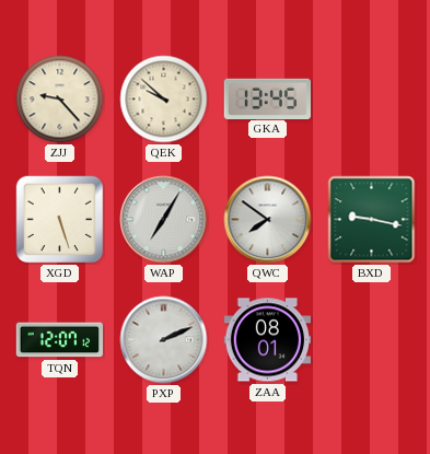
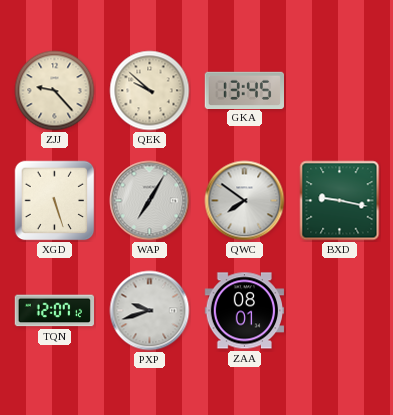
PXP: 2:11 -> 9:42
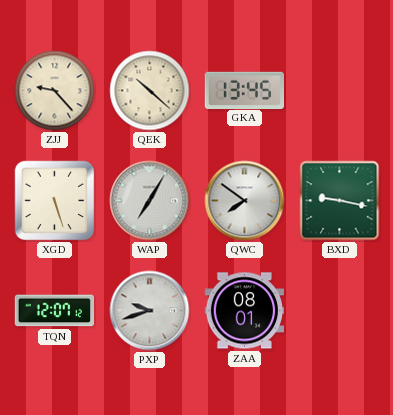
QEK: 9:52 -> 10:22
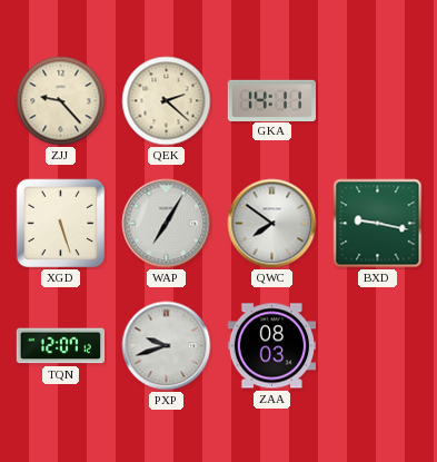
QEK: 10:22 -> 2:22
GKA: 13:45 -> 14:11
ZAA: 08:01 -> 08:03
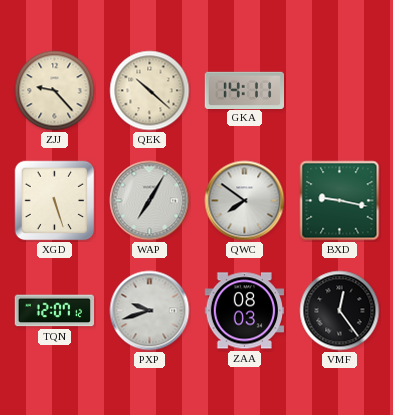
QEK: 2:22 -> 10:22
VMF: none -> 12:24
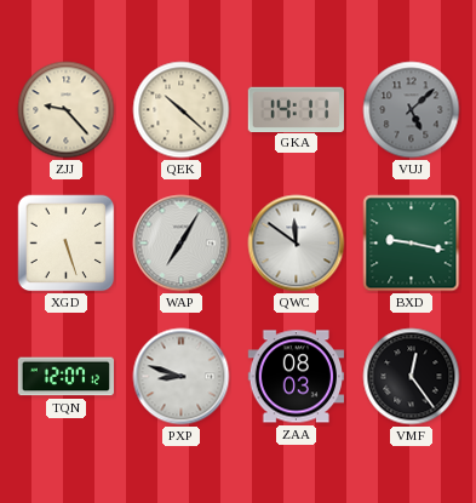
VUJ: none -> 5:08
QWC: 7:51 -> 11:51
PXP: 9:42 -> 8:48
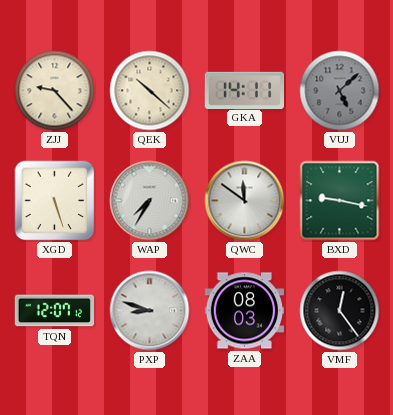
WAP: 7:05 -> 7:35
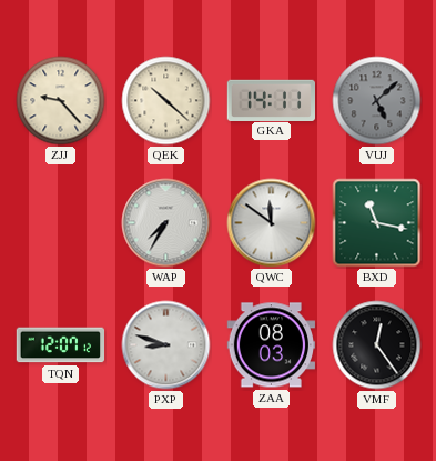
XGD: 5:27 -> none
BXD: 9:17 -> 11:17
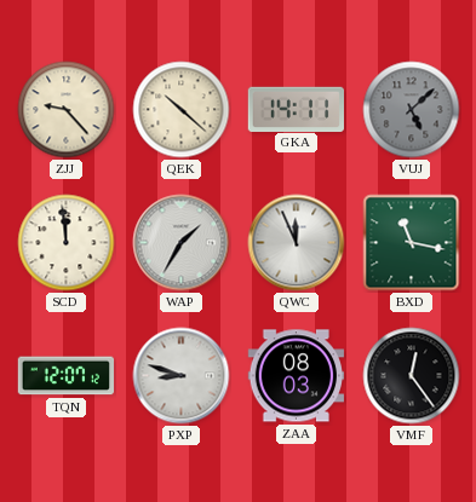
SCD: none -> 11:59
WAP: 7:35 -> 1:35
QWC: 11:51 -> 11:56
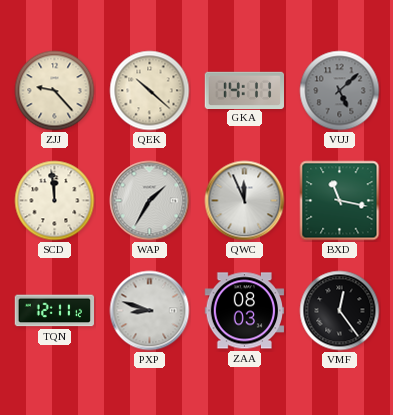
TQN: 12:07 -> 12:11
